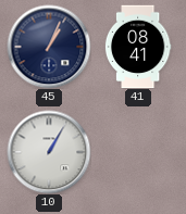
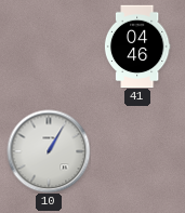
45: 1:04 -> none
41: 08:41 -> 04:46
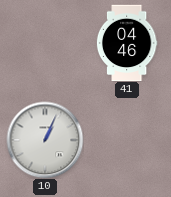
10: 1:05 -> 1:04
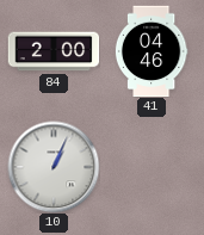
84: none -> 2:00
